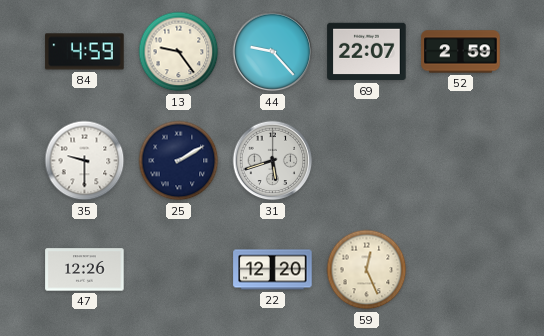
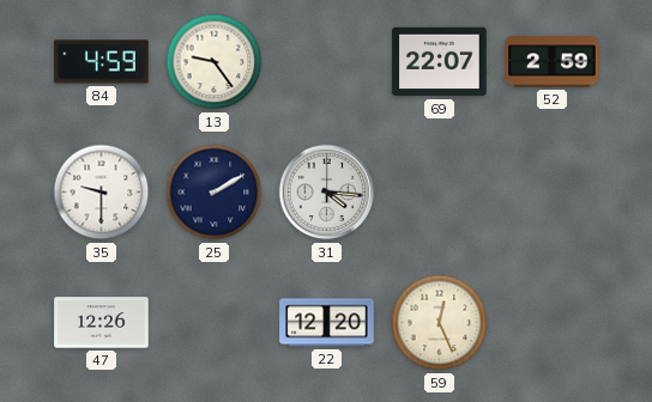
44: 9:23 -> none
31: 5:42 -> 4:16
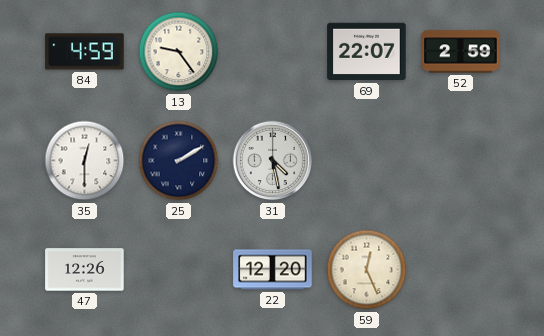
35: 9:30 -> 12:30
31: 4:16 -> 4:28
